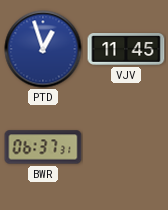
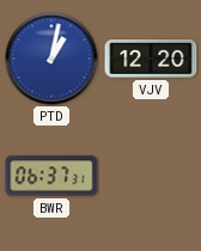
PTD: 12:57 -> 1:02
VJV: 11:45 -> 12:20
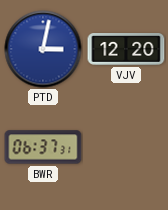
PTD: 1:02 -> 3:02
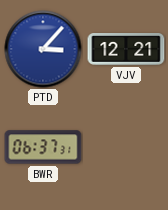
PTD: 3:02 -> 3:07
VJV: 12:20 -> 12:21
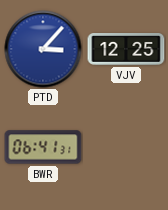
VJV: 12:21 -> 12:25
BWR: 06:37 -> 06:41
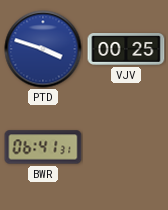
PTD: 3:07 -> 3:48
VJV: 12:25 -> 00:25
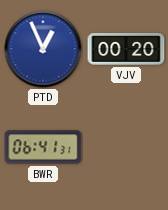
PTD: 3:48 -> 12:56
VJV: 00:25 -> 00:20
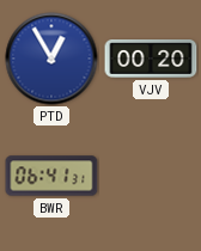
PTD: 12:56 -> 12:55
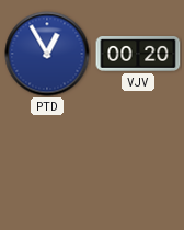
BWR: 06:41 -> none
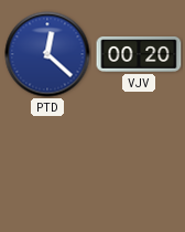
PTD: 12:55 -> 12:22
